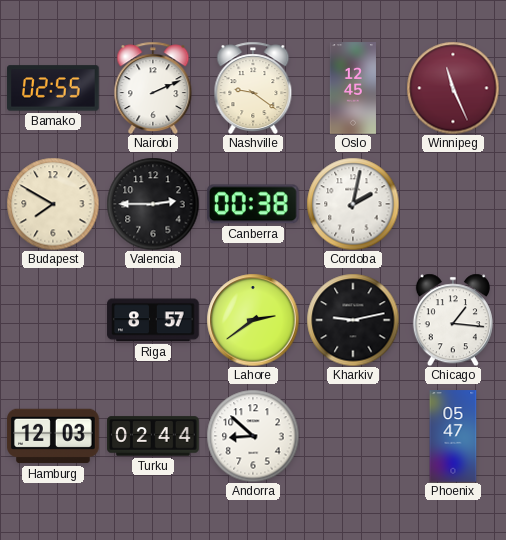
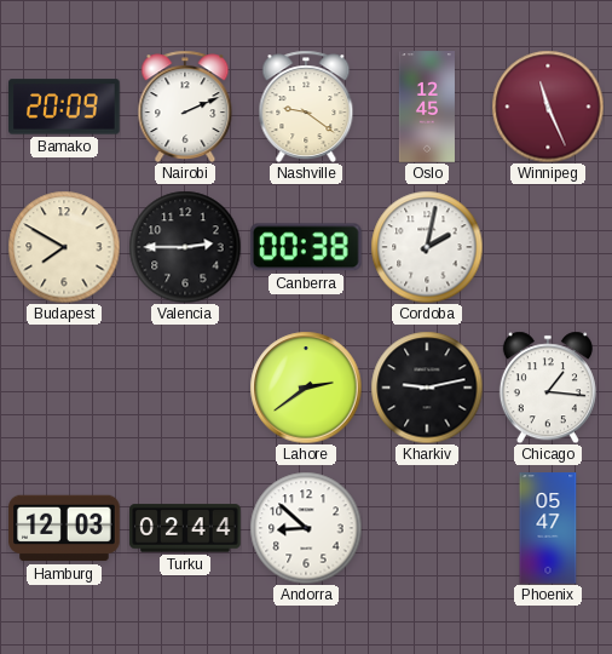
Bamako: 02:55 -> 20:09
Riga: 8:57 -> none
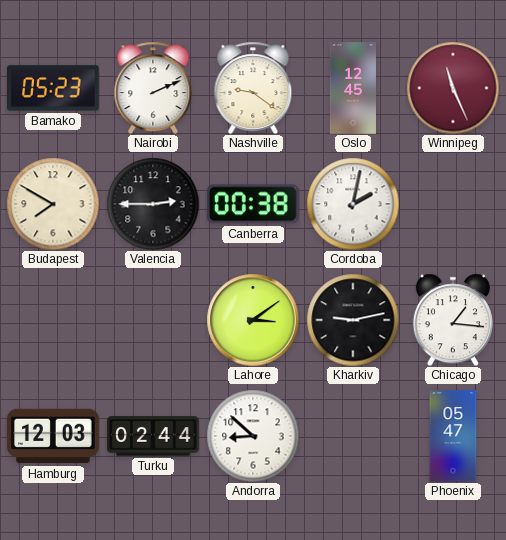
Bamako: 20:09 -> 05:23
Lahore: 2:39 -> 3:09
